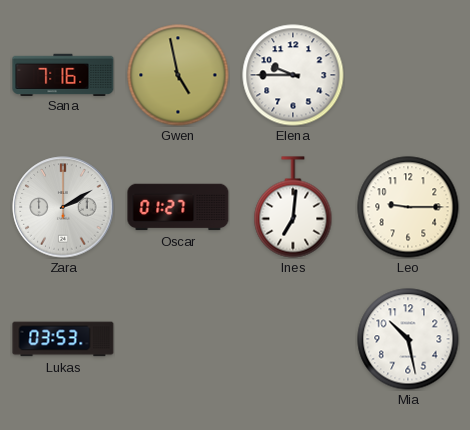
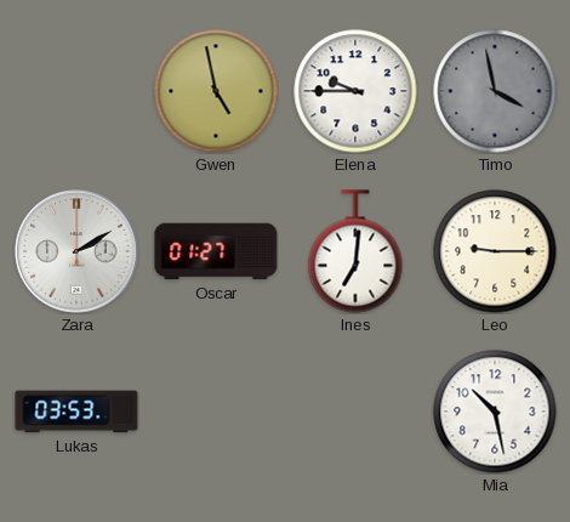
Sana: 7:16 -> none
Timo: none -> 3:58
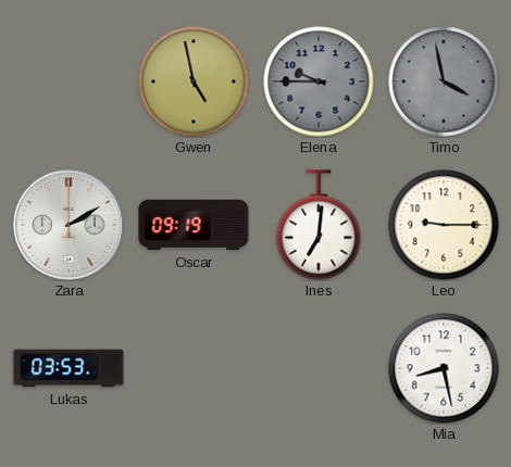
Elena dial: white -> grey
Oscar: 01:27 -> 09:19
Mia: 10:28 -> 8:28
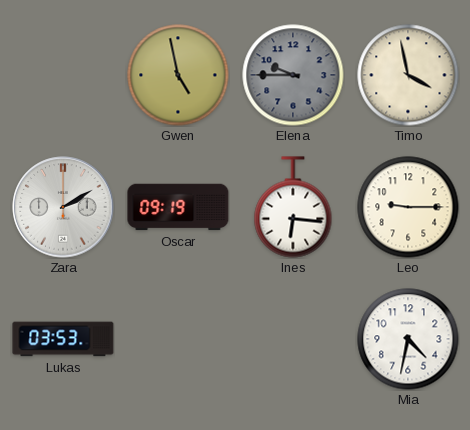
Timo dial: grey -> cream
Ines: 7:01 -> 6:16
Mia: 8:28 -> 4:32
